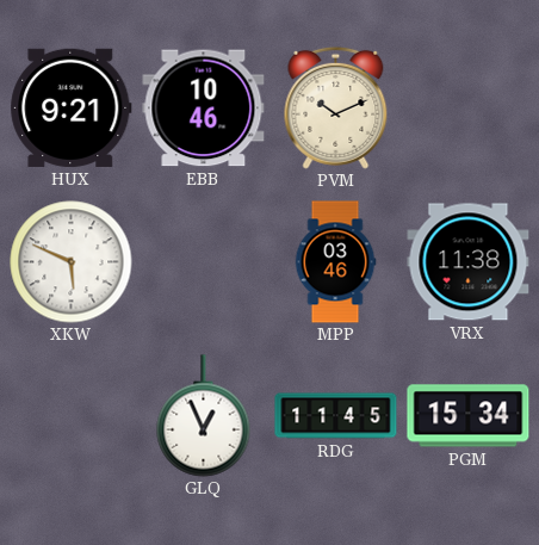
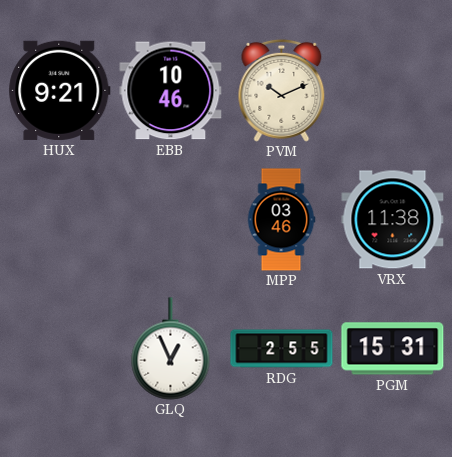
XKW: 5:49 -> none
RDG: 11:45 -> 2:55
PGM: 15:34 -> 15:31
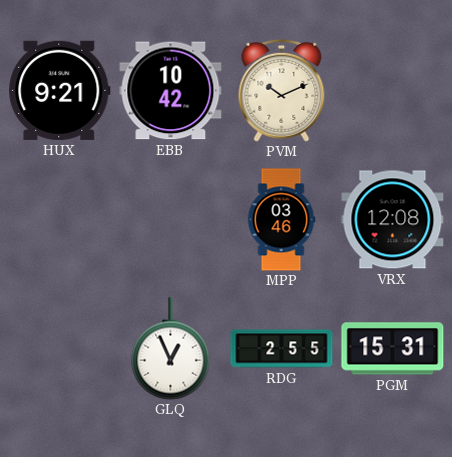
EBB: 10:46 -> 10:42
VRX: 11:38 -> 12:08
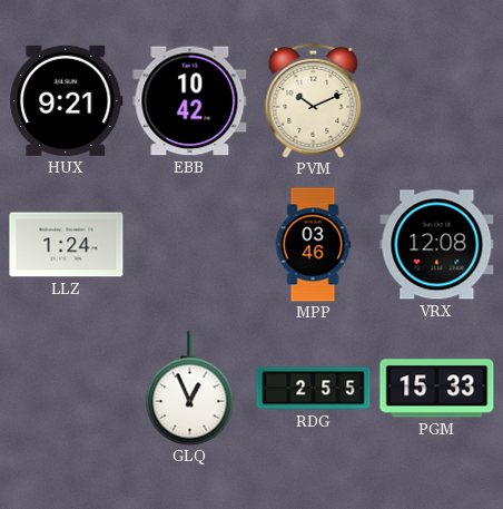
LLZ: none -> 1:24
PGM: 15:31 -> 15:33
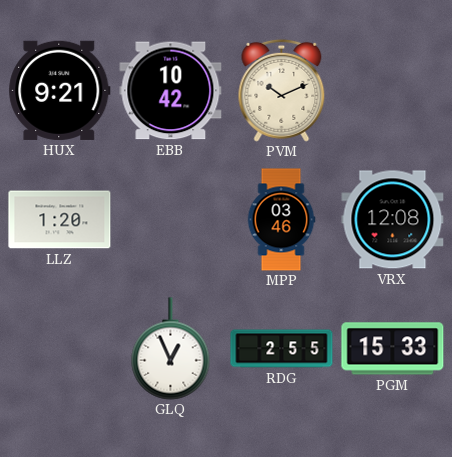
LLZ: 1:24 -> 1:20
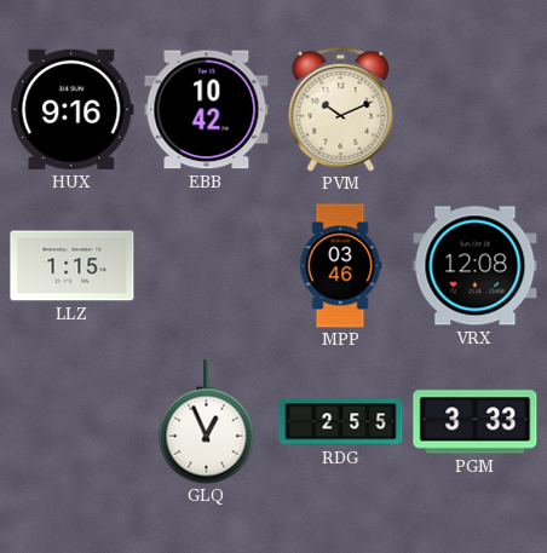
HUX: 9:21 -> 9:16
LLZ: 1:20 -> 1:15
PGM: 15:33 -> 3:33
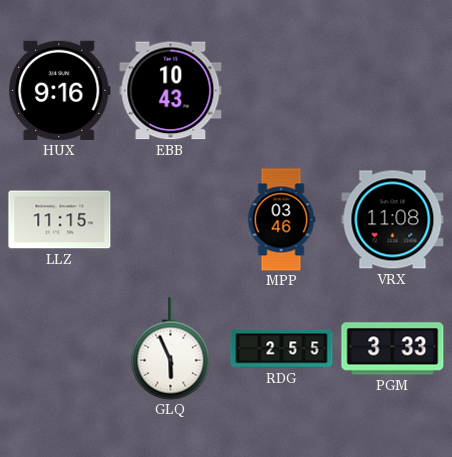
EBB: 10:42 -> 10:43
PVM: 10:11 -> none
LLZ: 1:15 -> 11:15
VRX: 12:08 -> 11:08
GLQ: 12:56 -> 5:56
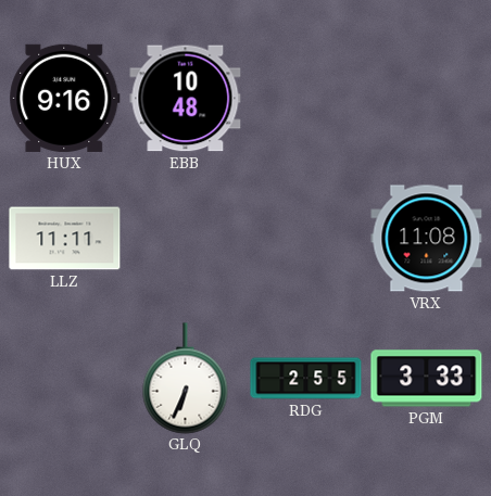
EBB: 10:43 -> 10:48
LLZ: 11:15 -> 11:11
MPP: 03:46 -> none
GLQ: 5:56 -> 6:34
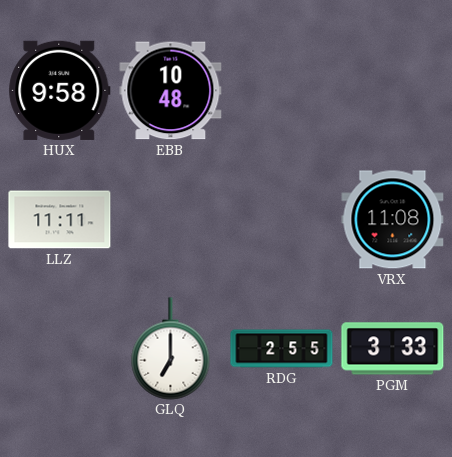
HUX: 9:16 -> 9:58
GLQ: 6:34 -> 7:00
